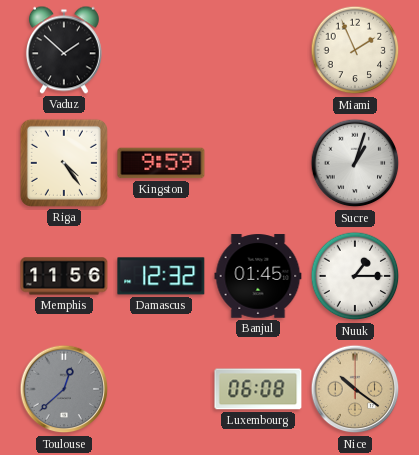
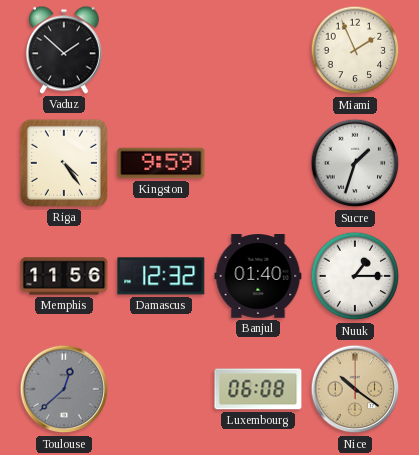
Sucre: 1:03 -> 1:33
Banjul: 01:45 -> 01:40
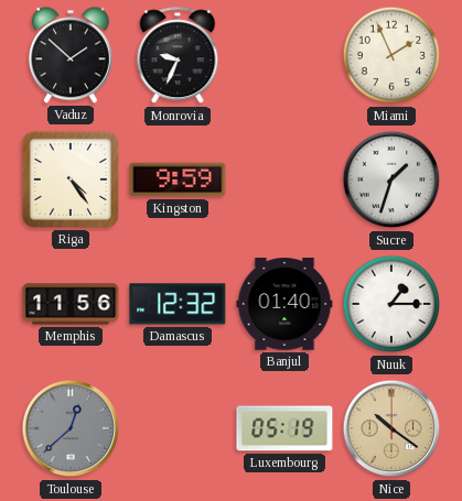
Monrovia: none -> 9:34
Luxembourg: 06:08 -> 05:19
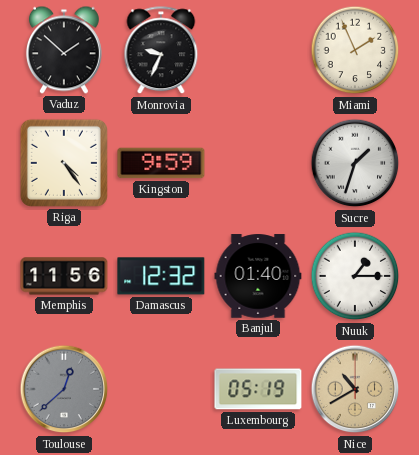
Nice: 10:21 -> 10:40
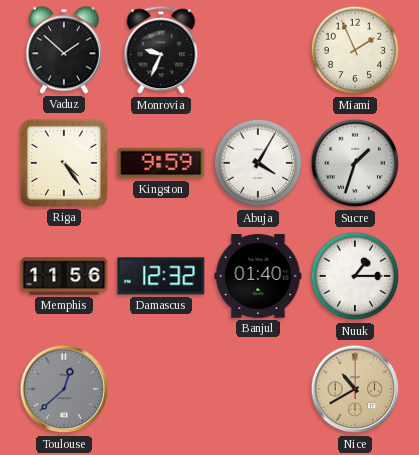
Abuja: none -> 4:05
Luxembourg: 05:19 -> none
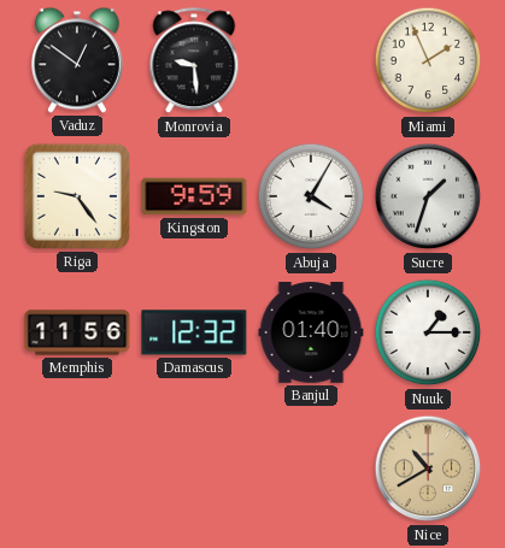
Vaduz: 1:52 -> 12:51
Monrovia: 9:34 -> 9:29
Riga: 4:24 -> 9:24
Toulouse: 12:38 -> none
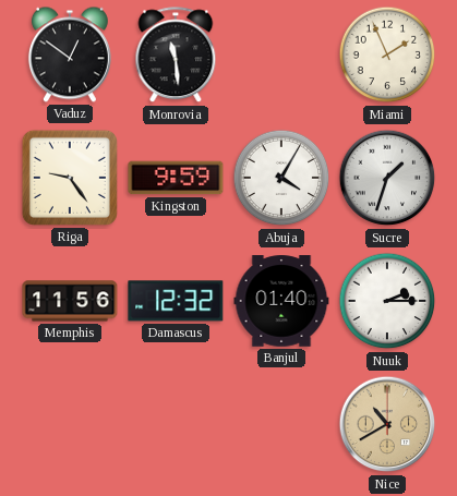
Monrovia: 9:29 -> 11:29
Nuuk: 1:15 -> 2:15
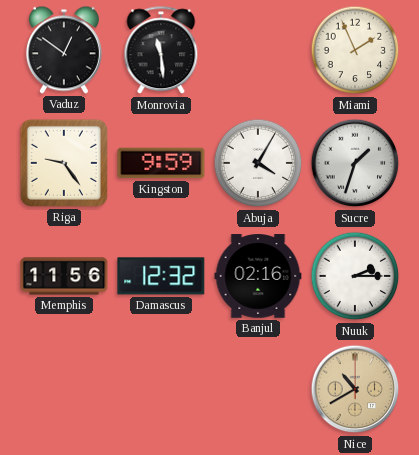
Banjul: 01:40 -> 02:16
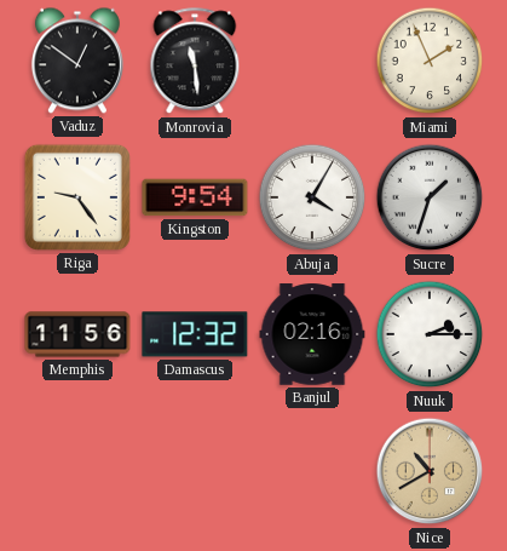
Kingston: 9:59 -> 9:54
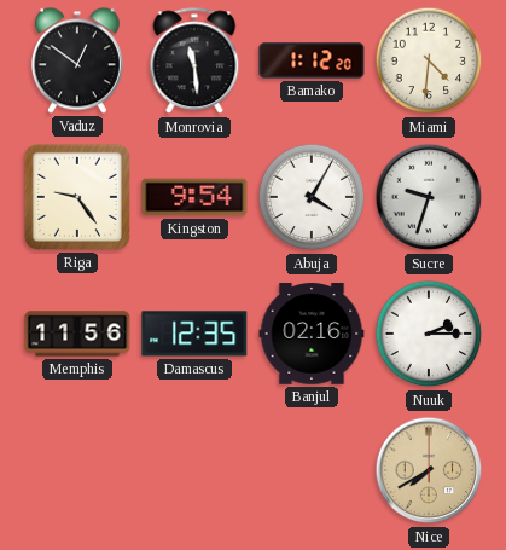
Bamako: none -> 1:12
Miami: 1:56 -> 4:31
Sucre: 1:33 -> 9:33
Damascus: 12:32 -> 12:35
Nice: 10:40 -> 7:40
